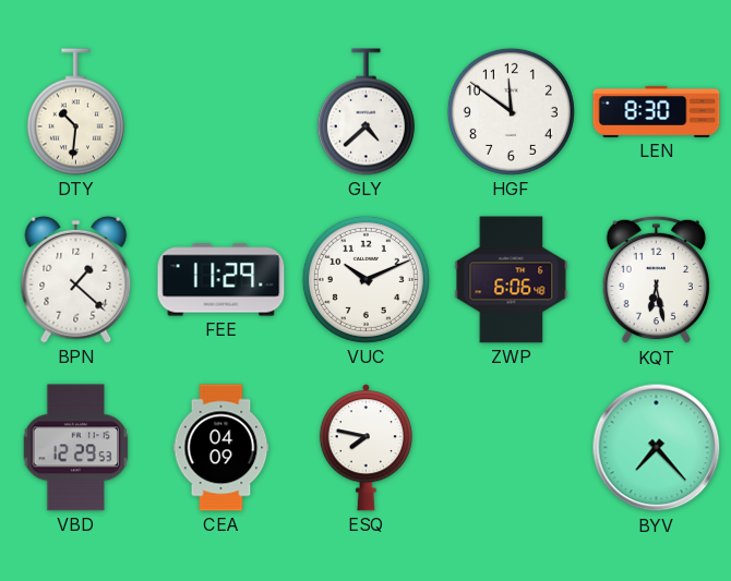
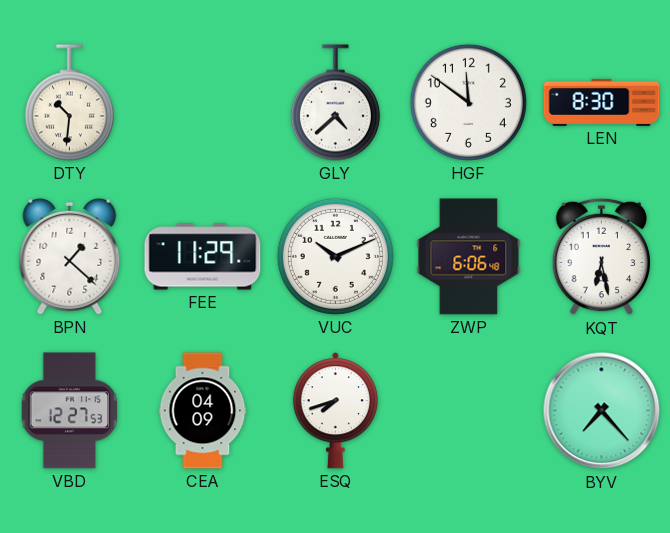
VBD: 12:29 -> 12:27
ESQ: 7:47 -> 7:42
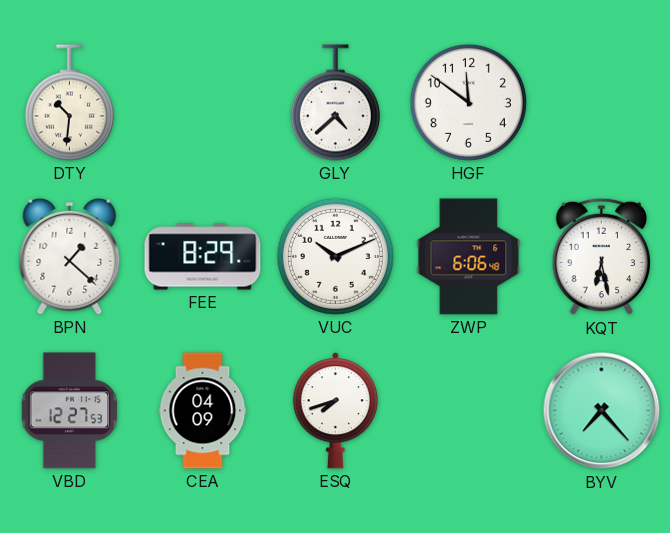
LEN: 8:30 -> none
FEE: 11:29 -> 8:29
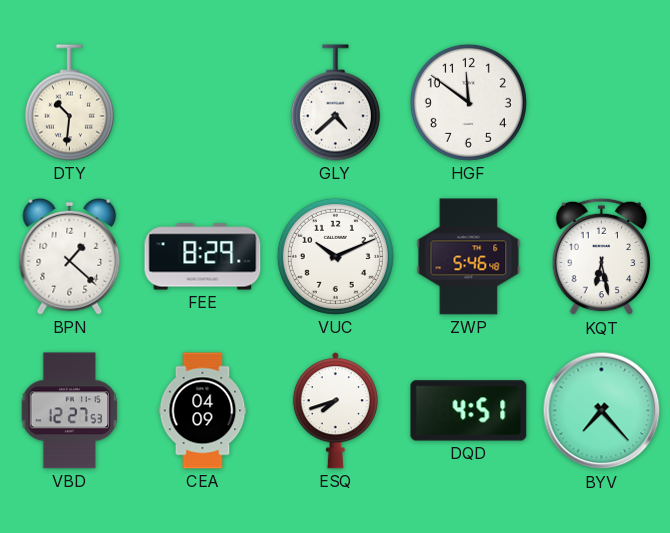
ZWP: 6:06 -> 5:46
DQD: none -> 4:51
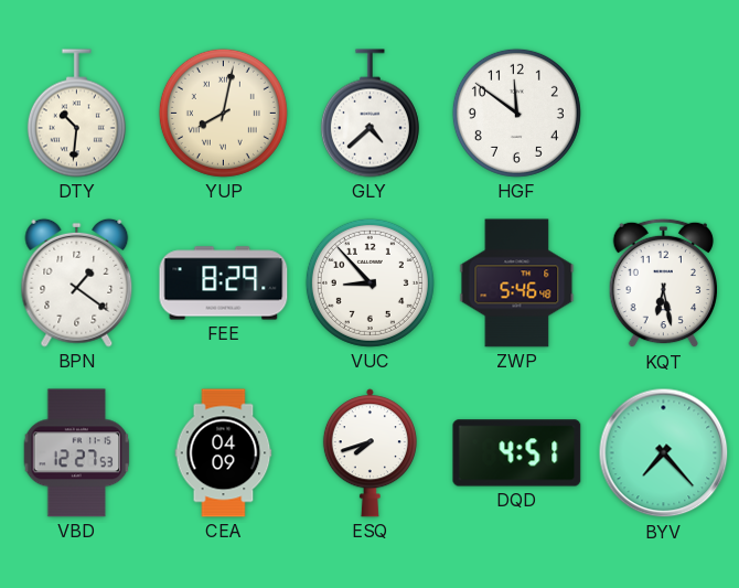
YUP: none -> 8:02
BPN: 1:22 -> 1:21
VUC: 10:11 -> 8:53
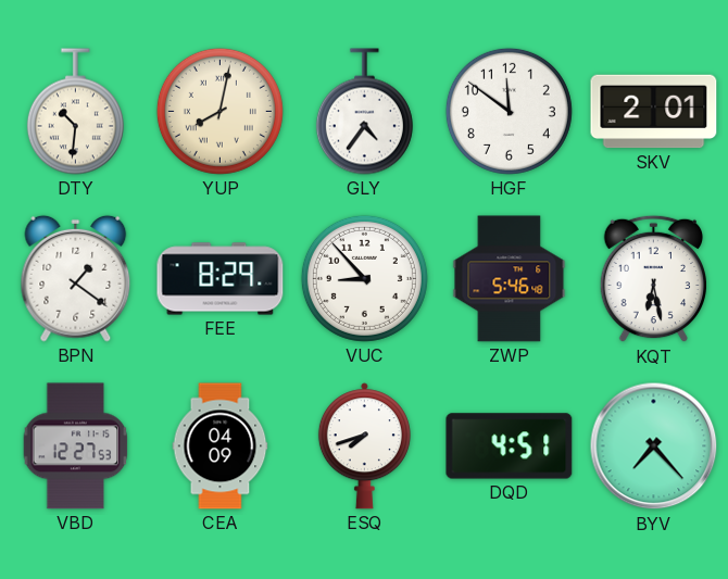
GLY: 4:38 -> 4:36
SKV: none -> 2:01
